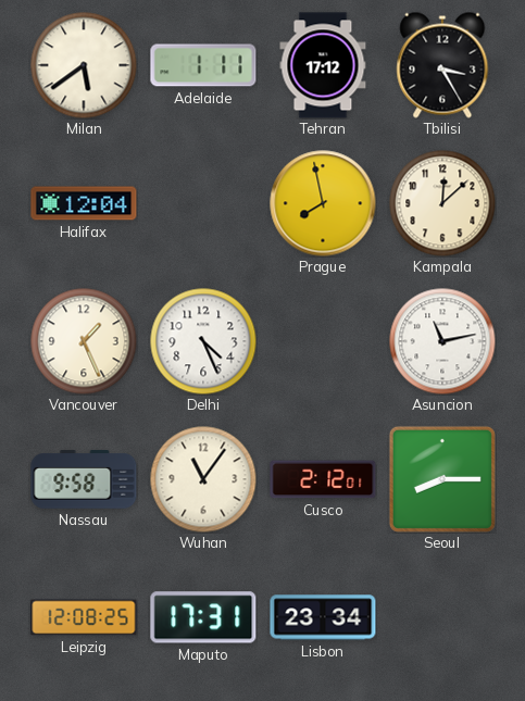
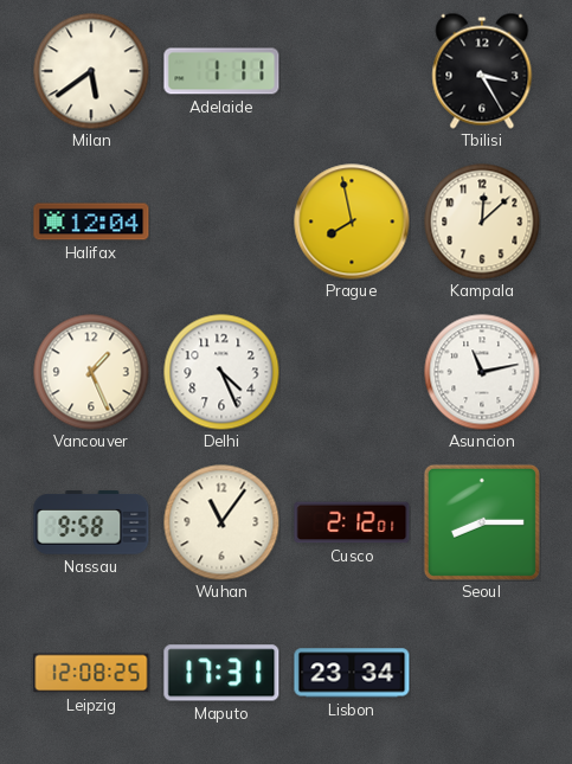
Tehran: 17:12 -> none
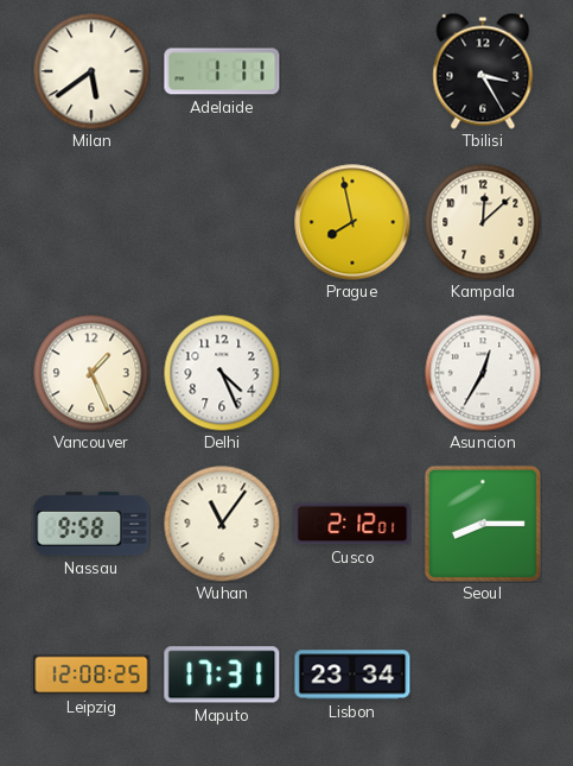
Halifax: 12:04 -> none
Asuncion: 11:13 -> 12:35
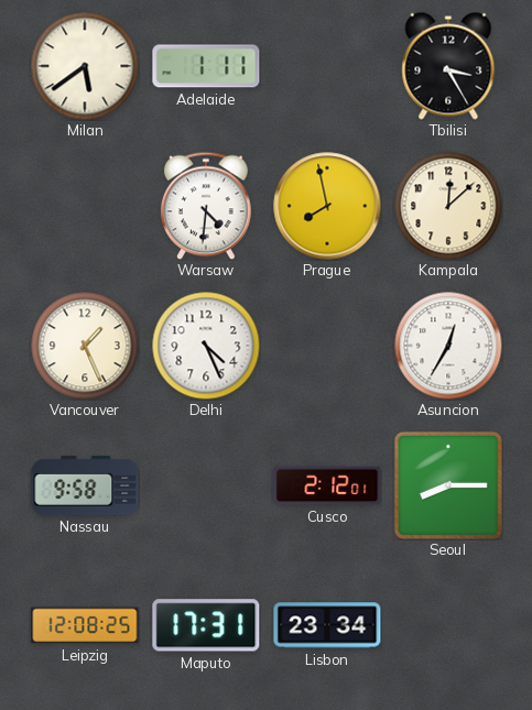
Warsaw: none -> 4:31
Wuhan: 11:06 -> none
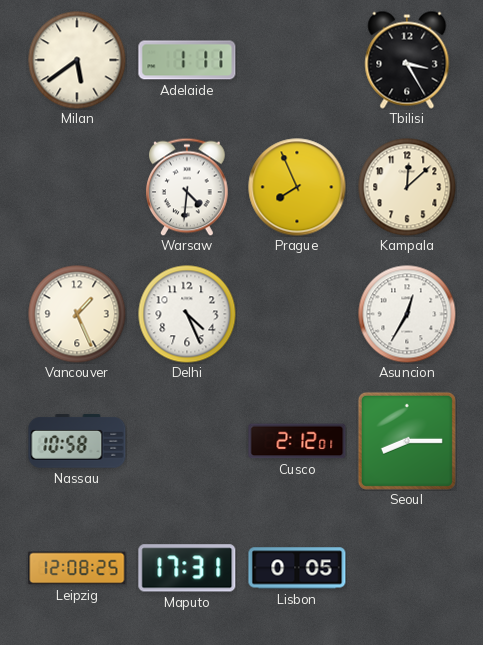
Prague: 7:58 -> 7:56
Nassau: 9:58 -> 10:58
Lisbon: 23:34 -> 0:05
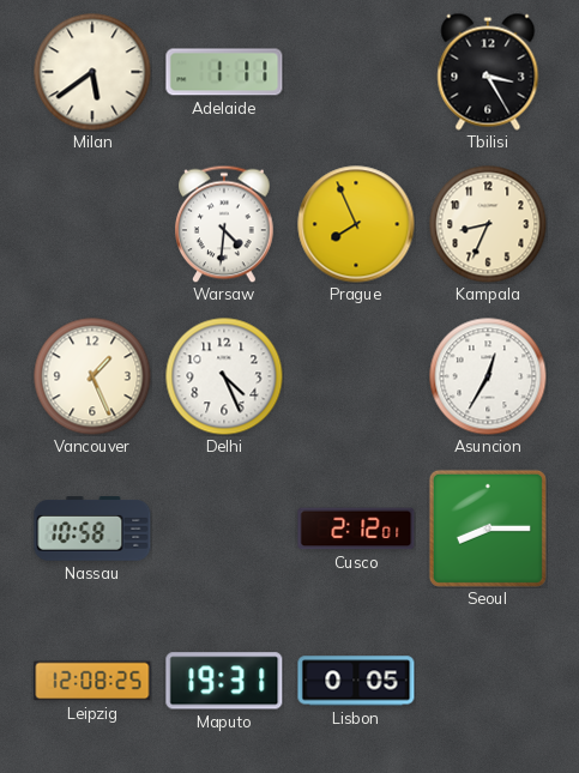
Kampala: 12:08 -> 8:34
Maputo: 17:31 -> 19:31
